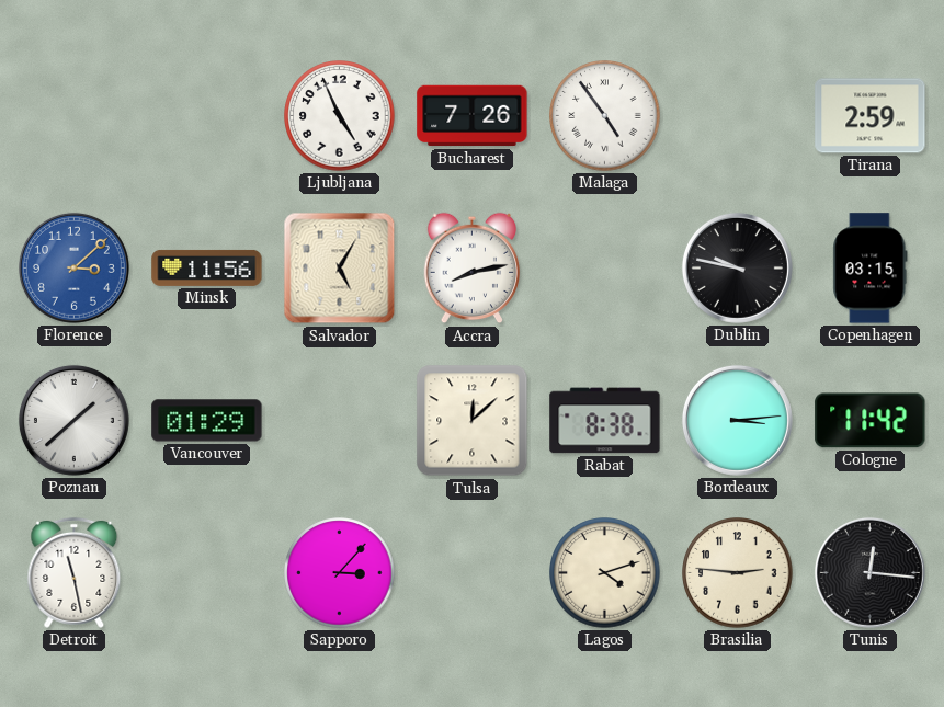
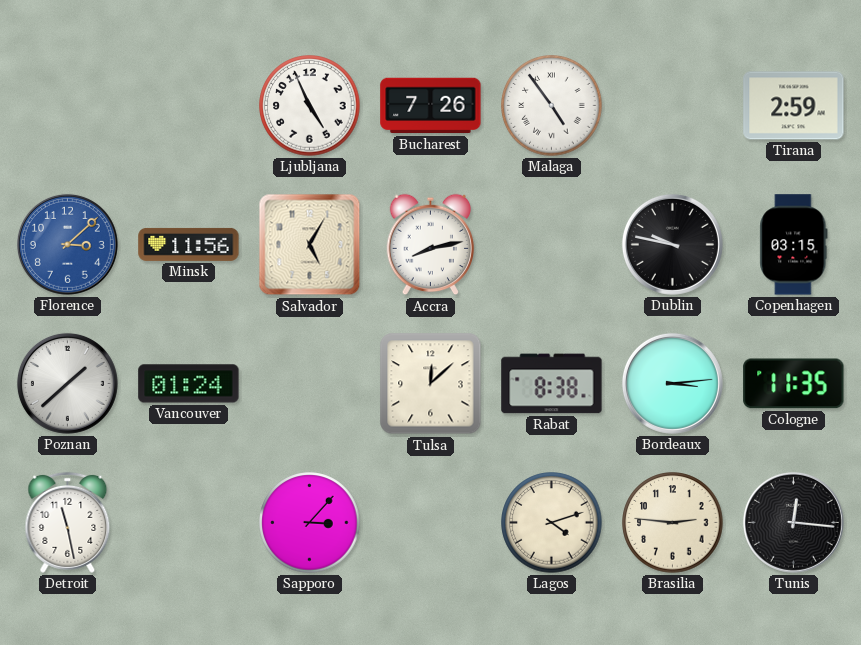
Vancouver: 01:29 -> 01:24
Cologne: 11:42 -> 11:35
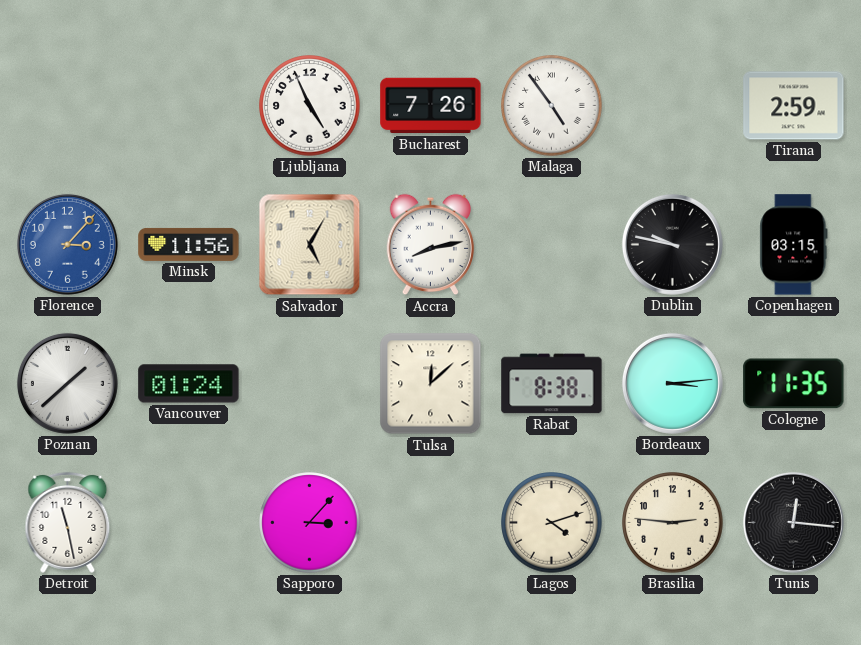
Florence: 3:08 -> 3:07
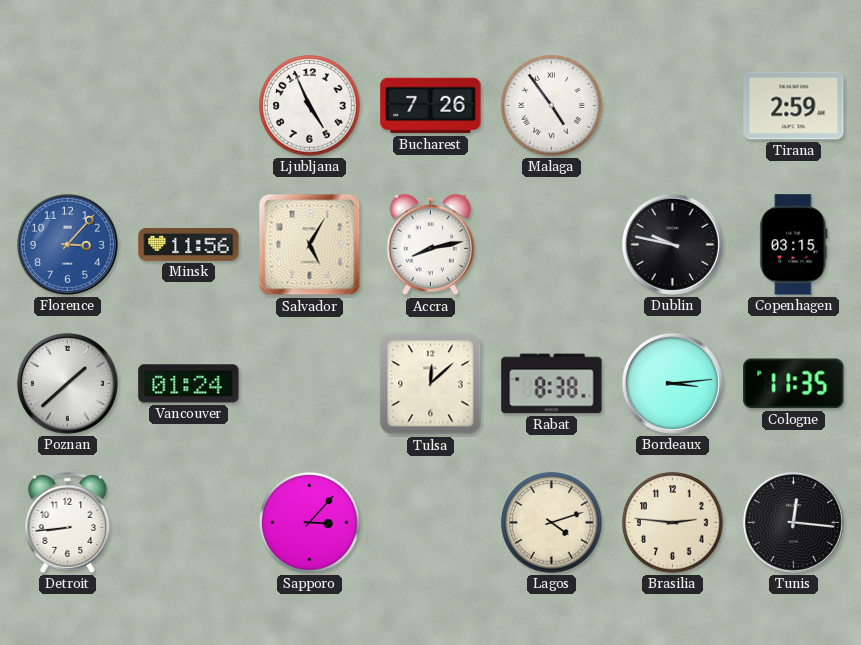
Detroit: 11:28 -> 8:44
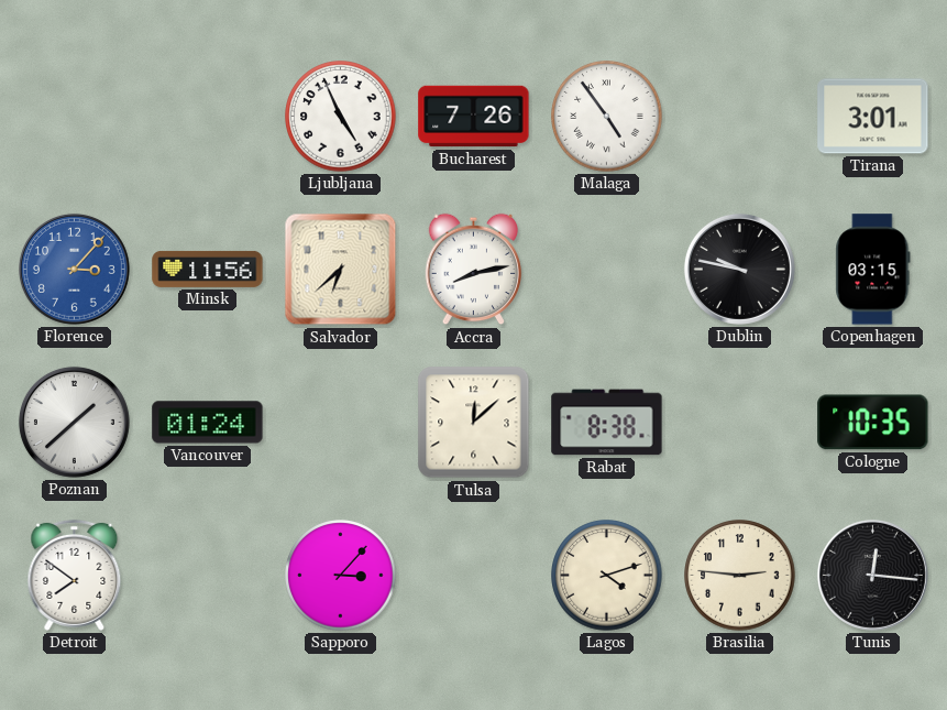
Tirana: 2:59 -> 3:01
Salvador: 5:05 -> 6:38
Bordeaux: 3:14 -> none
Cologne: 11:35 -> 10:35
Detroit: 8:44 -> 7:51
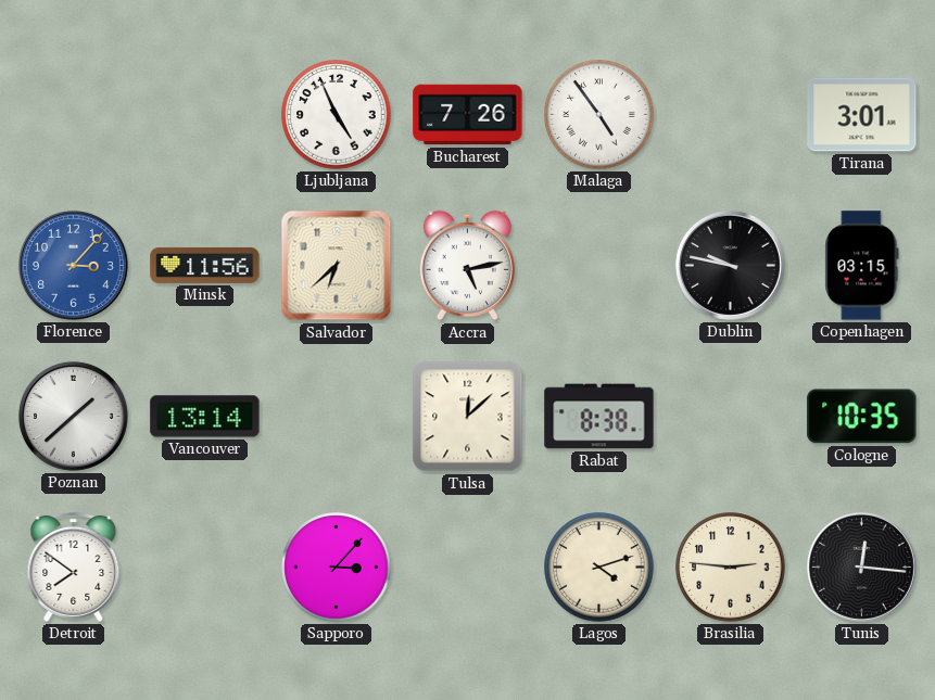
Accra: 8:13 -> 5:13
Vancouver: 01:24 -> 13:14
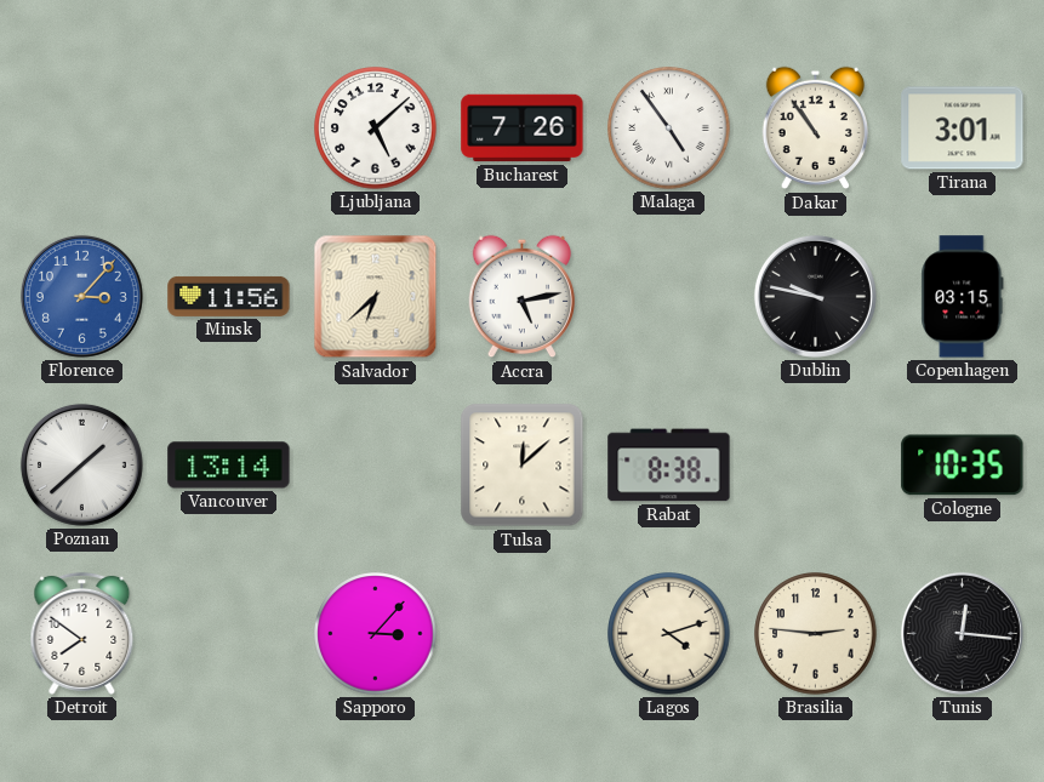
Ljubljana: 4:56 -> 5:08
Dakar: none -> 10:54
